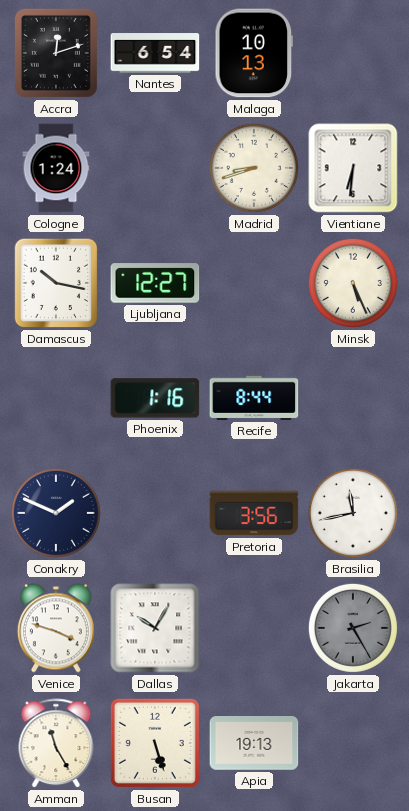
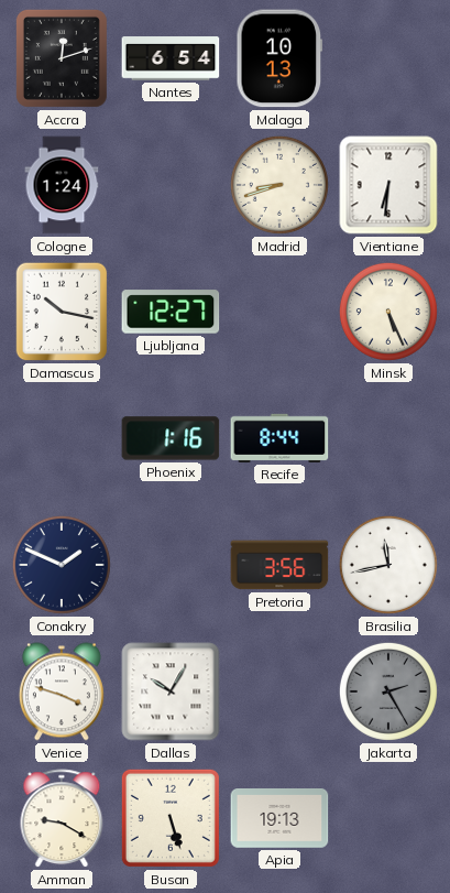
Amman: 11:25 -> 9:20
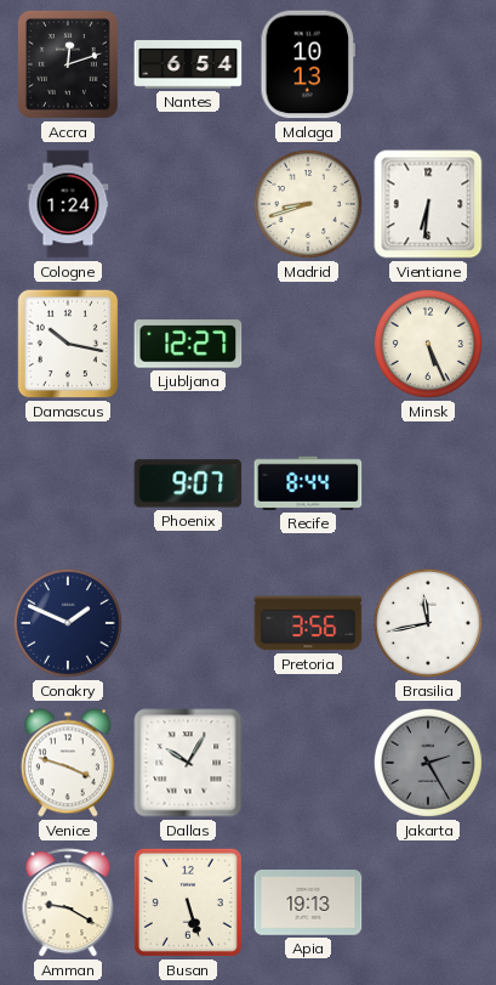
Phoenix: 1:16 -> 9:07
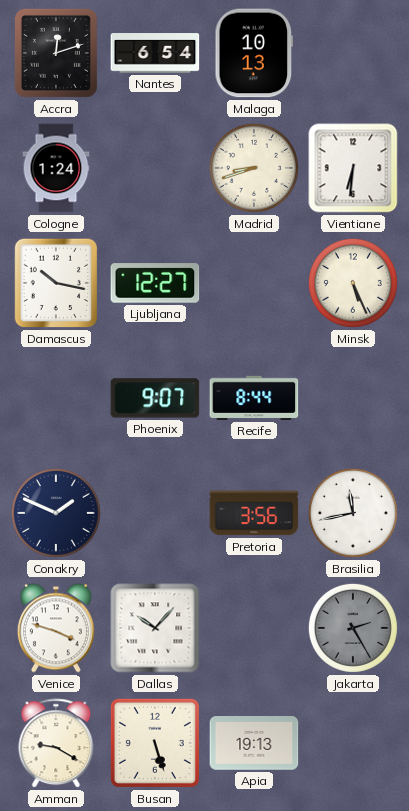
Dallas: 10:05 -> 10:07
